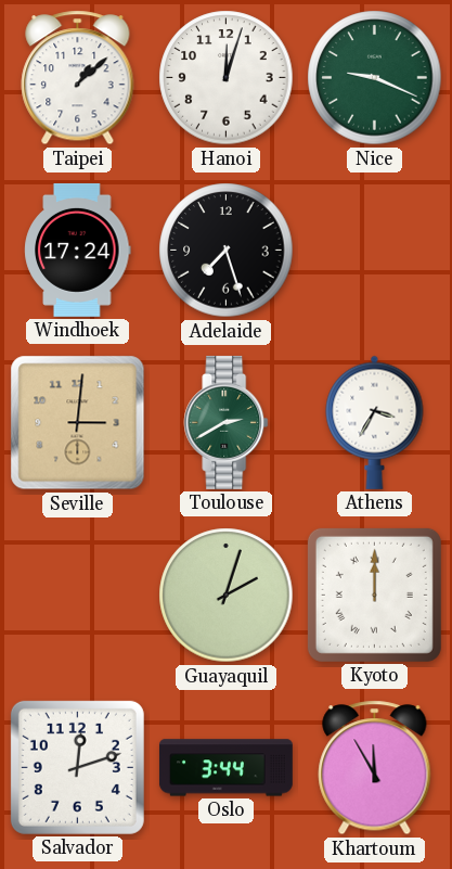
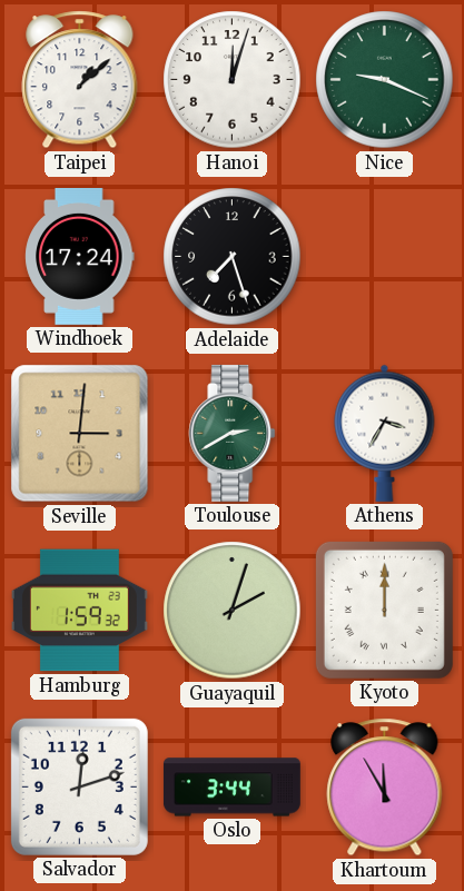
Hamburg: none -> 1:59
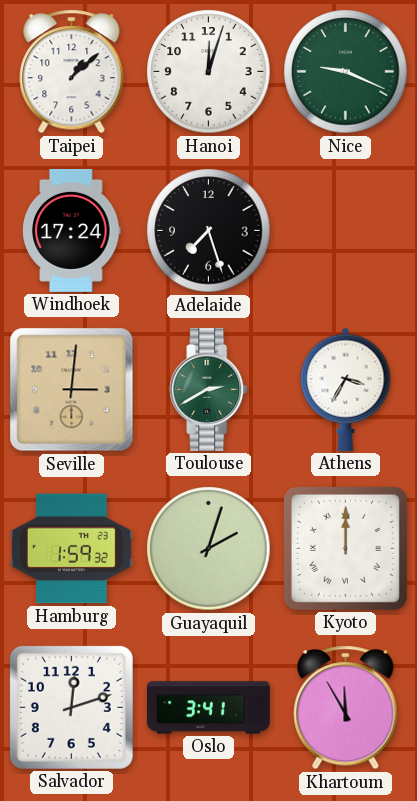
Oslo: 3:44 -> 3:41
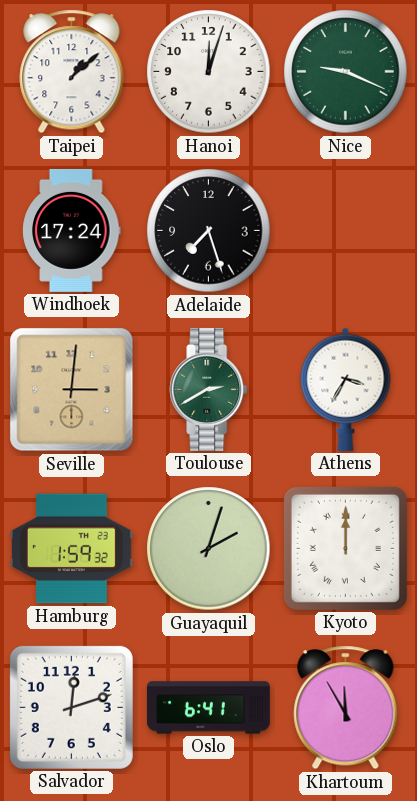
Oslo: 3:41 -> 6:41
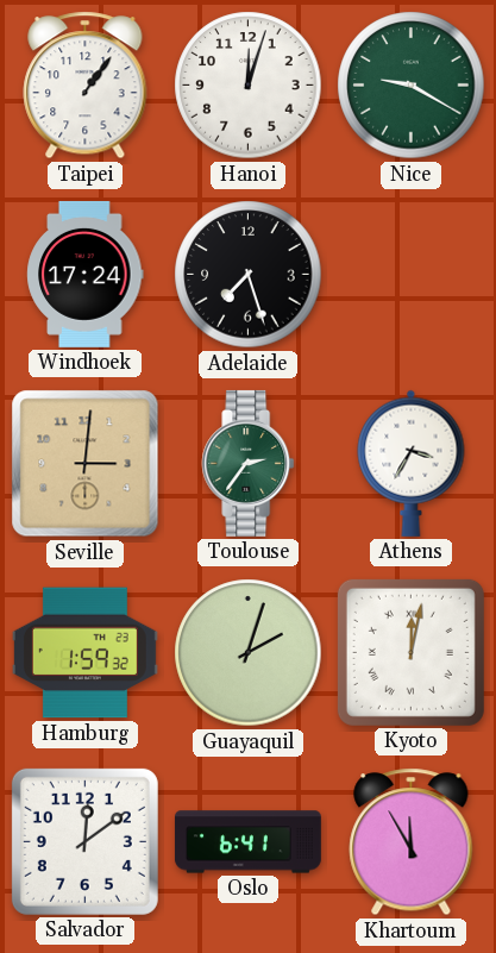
Taipei: 1:08 -> 1:06
Nice: 9:19 -> 9:20
Toulouse: 2:40 -> 2:36
Kyoto: 12:00 -> 12:02
Salvador: 12:12 -> 12:09
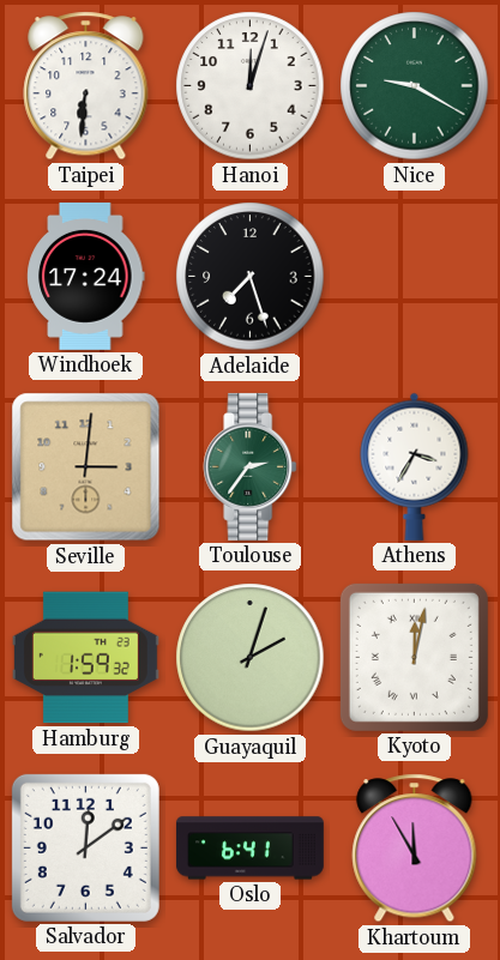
Taipei: 1:06 -> 6:31
